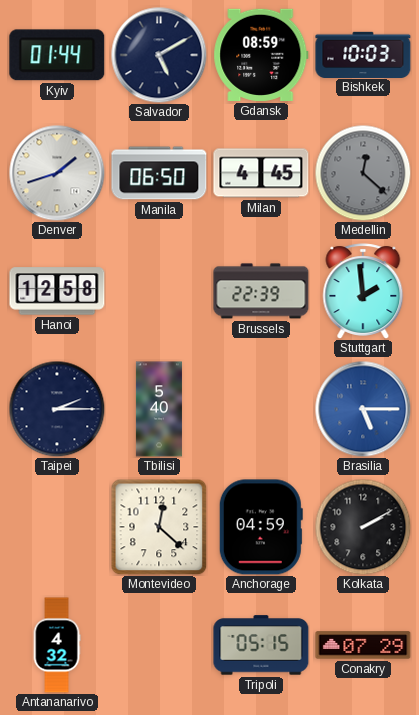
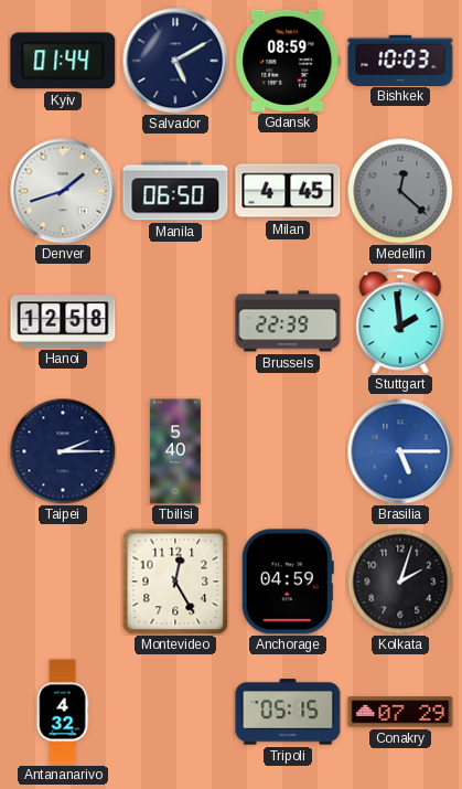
Montevideo: 12:22 -> 12:25
Kolkata: 2:10 -> 2:03
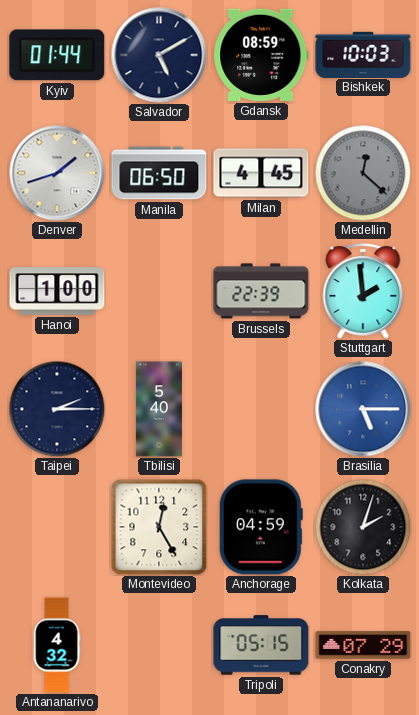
Hanoi: 12:58 -> 1:00
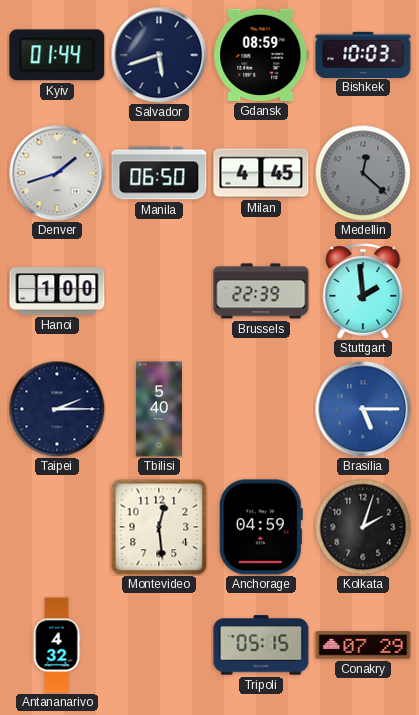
Salvador: 5:10 -> 5:42
Montevideo: 12:25 -> 12:29
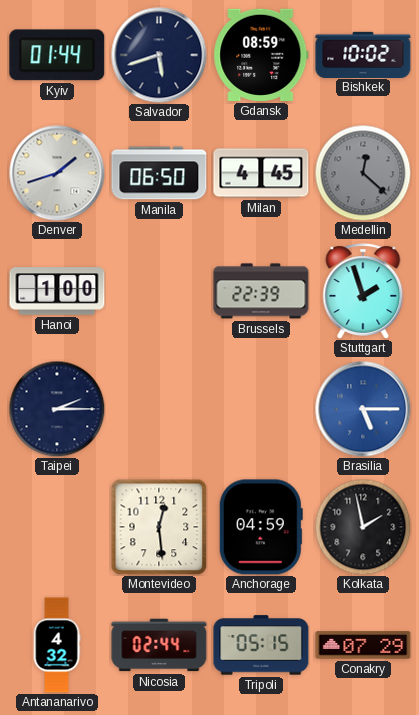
Bishkek: 10:03 -> 10:02
Stuttgart: 1:59 -> 1:57
Tbilisi: 5:40 -> none
Kolkata: 2:03 -> 1:58
Nicosia: none -> 02:44
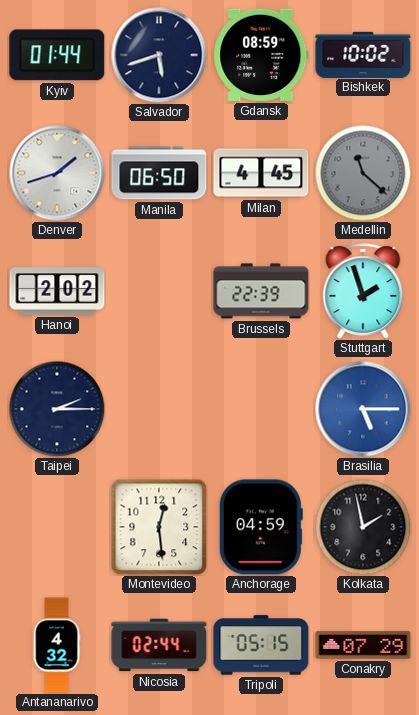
Medellin: 12:22 -> 11:22
Hanoi: 1:00 -> 2:02
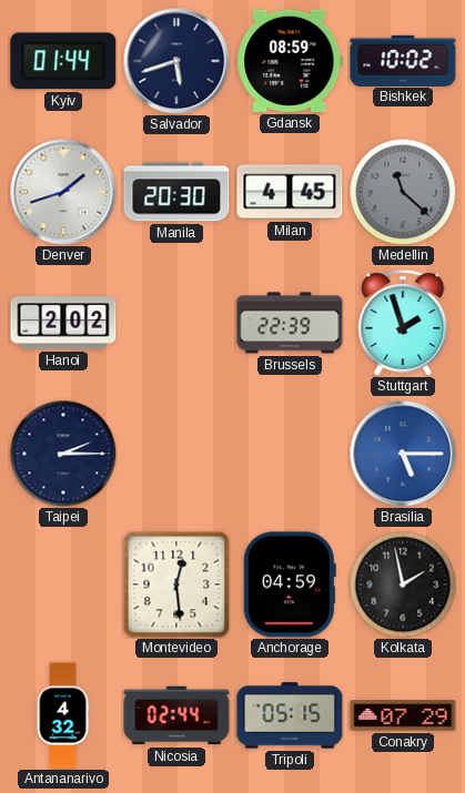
Manila: 06:50 -> 20:30
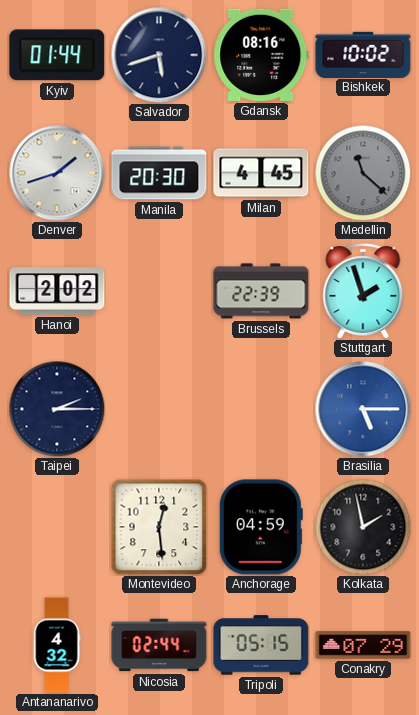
Gdansk: 08:59 -> 08:16
